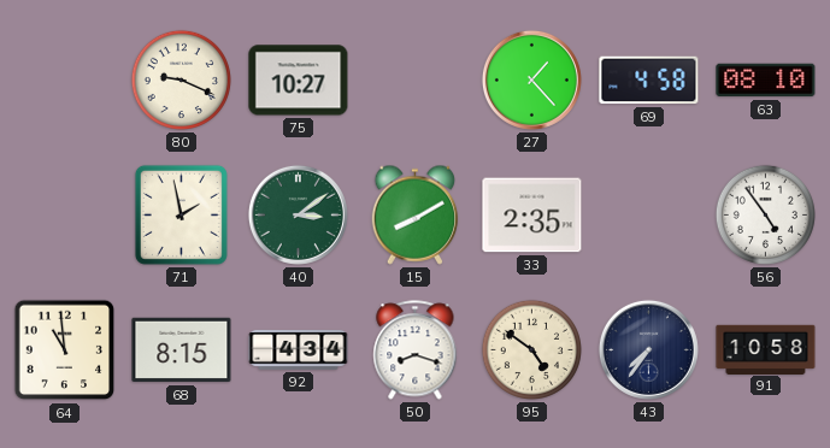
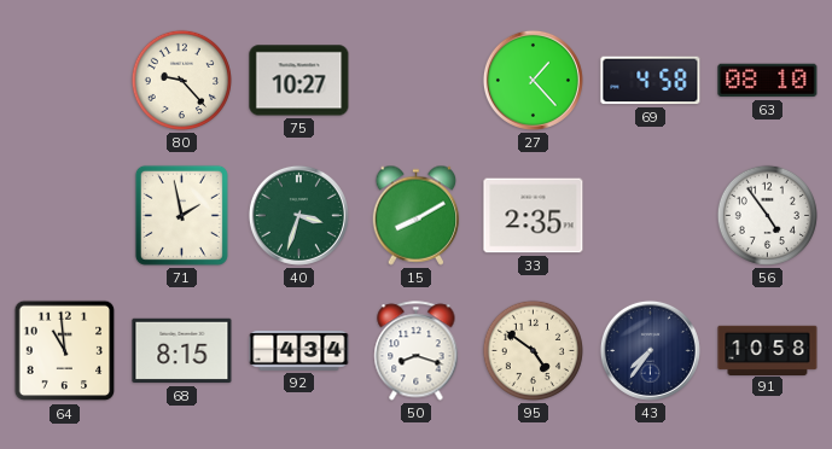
80: 9:19 -> 9:23
40: 3:09 -> 3:33
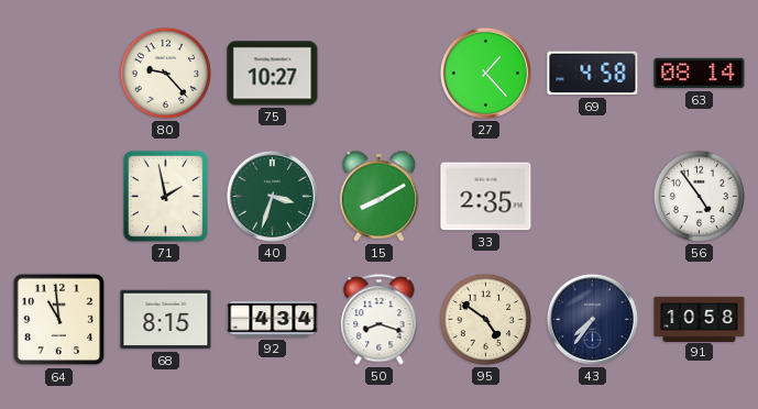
63: 08:10 -> 08:14
